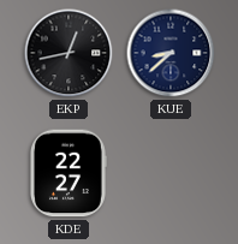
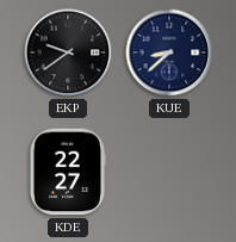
EKP: 12:43 -> 9:39
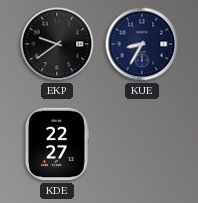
KUE: 8:38 -> 8:35
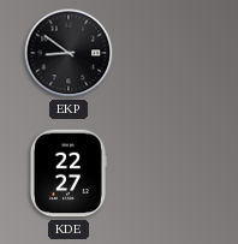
EKP: 9:39 -> 8:51
KUE: 8:35 -> none
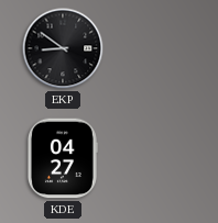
KDE: 22:27 -> 04:27
